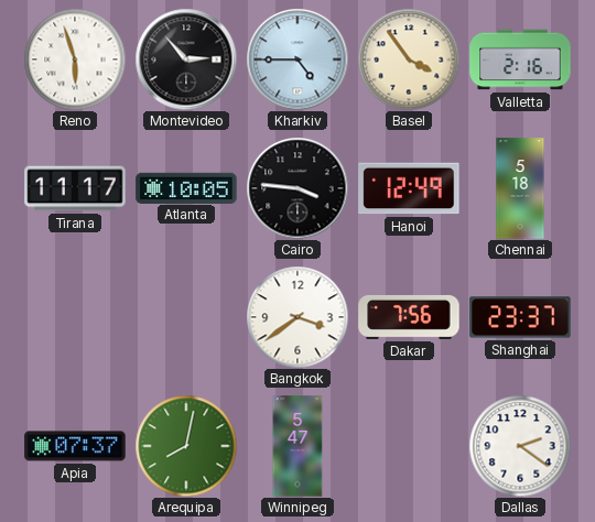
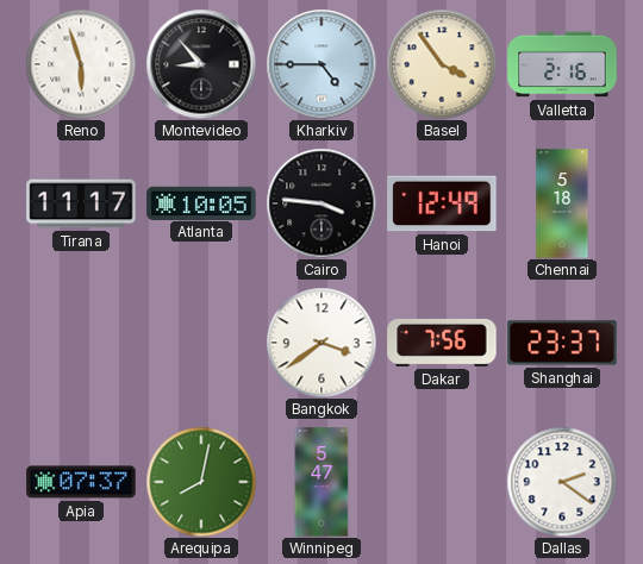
Montevideo: 2:53 -> 8:53
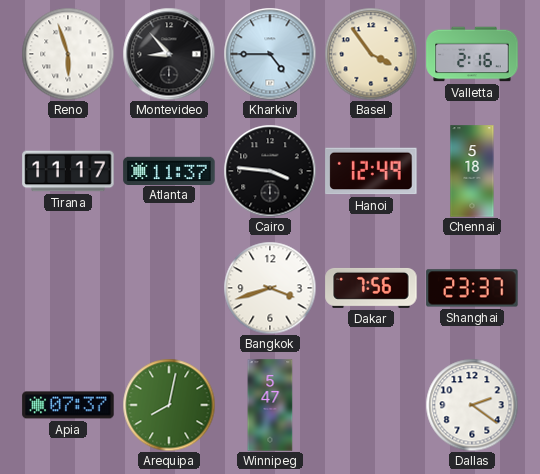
Atlanta: 10:05 -> 11:37
Bangkok: 3:39 -> 3:42
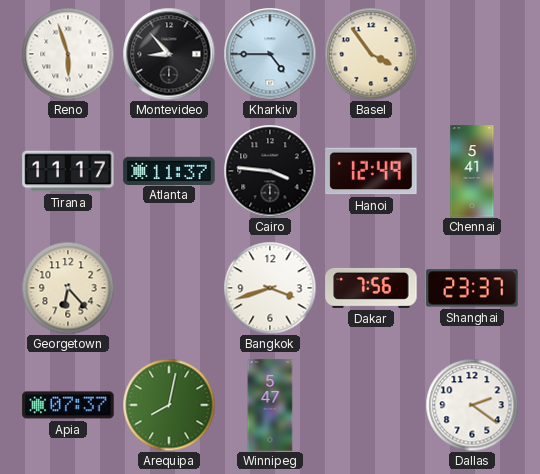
Valletta: 2:16 -> none
Chennai: 5:18 -> 5:41
Georgetown: none -> 6:23
